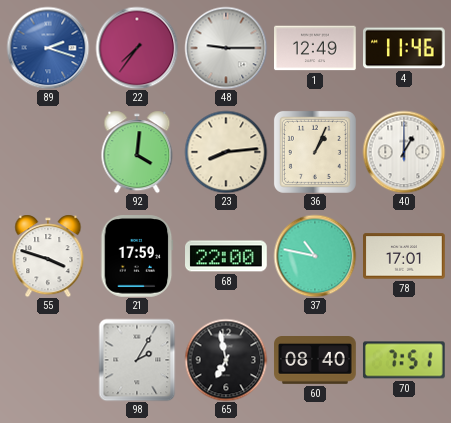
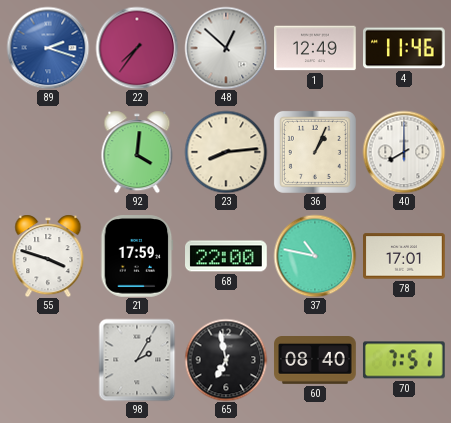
48: 9:15 -> 12:52
40: 1:00 -> 8:00
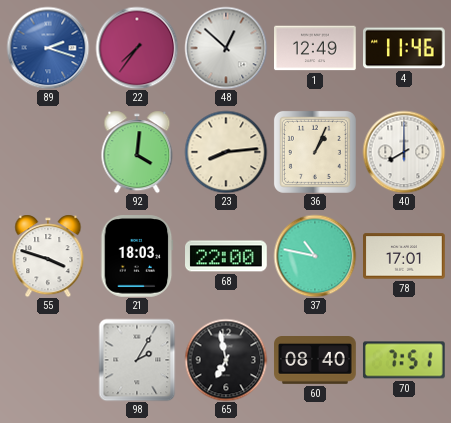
21: 17:59 -> 18:03
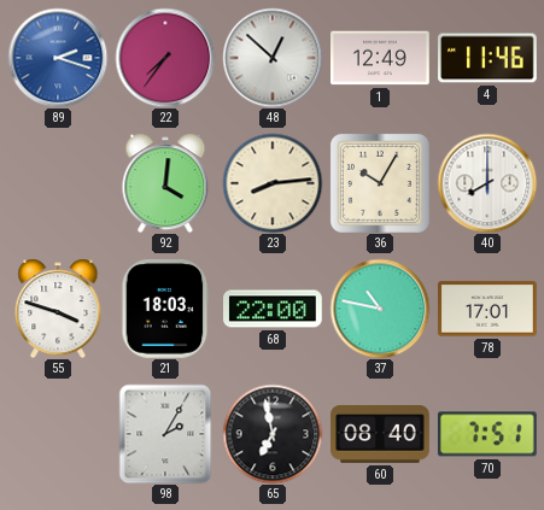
36: 1:04 -> 10:05
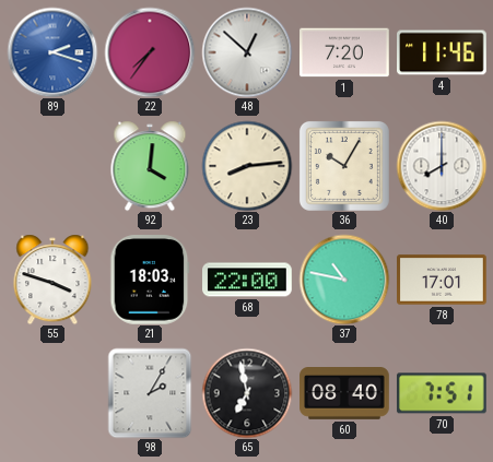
1: 12:49 -> 7:20
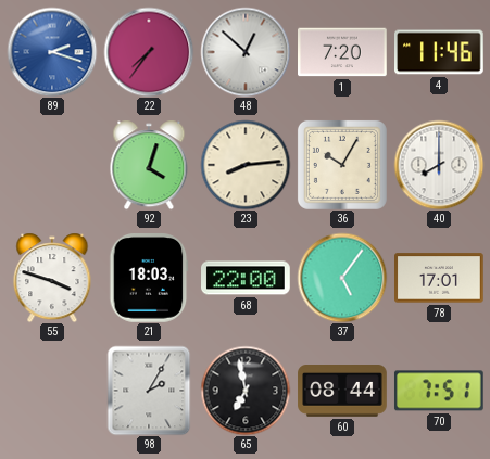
92: 4:01 -> 4:03
37: 10:47 -> 5:06
60: 08:40 -> 08:44
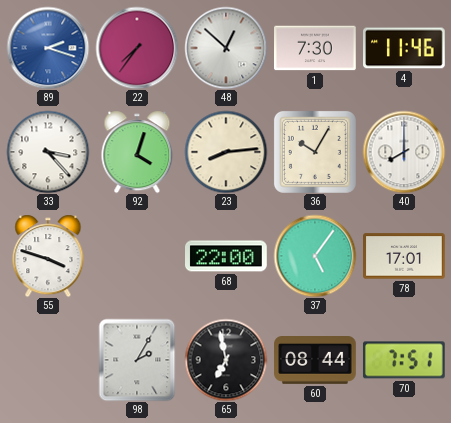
1: 7:20 -> 7:30
33: none -> 3:23
21: 18:03 -> none
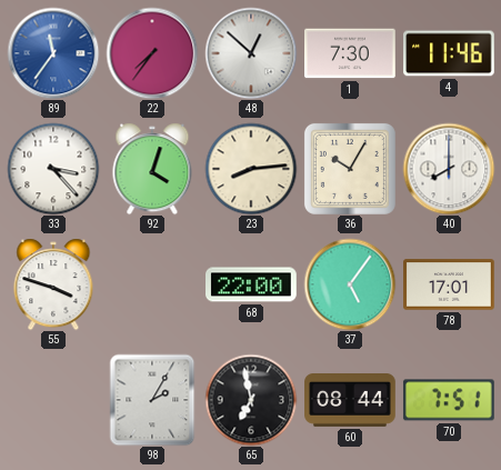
89: 2:18 -> 11:36
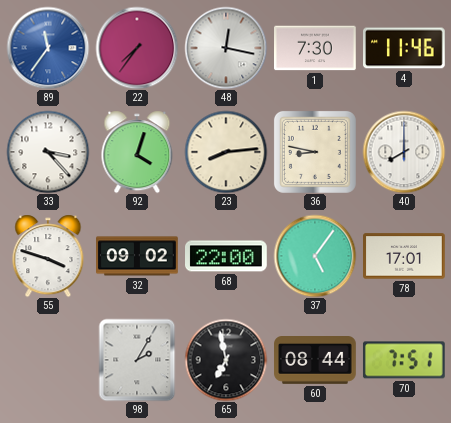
48: 12:52 -> 12:17
36: 10:05 -> 8:47
32: none -> 09:02
